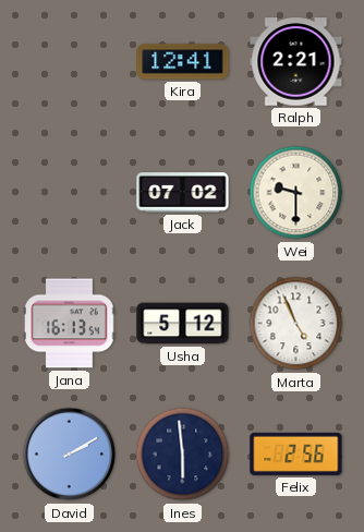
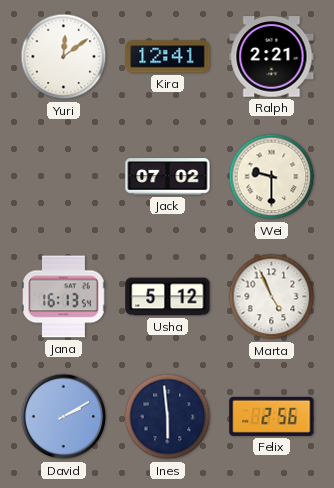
Yuri: none -> 12:09
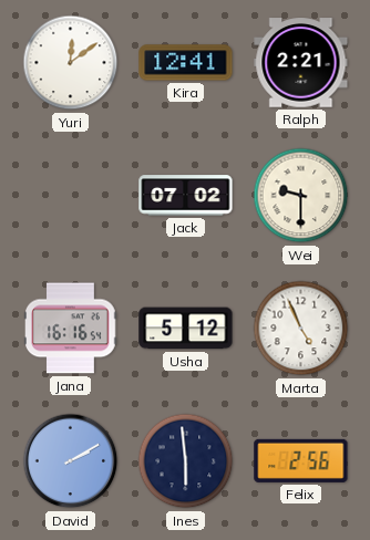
Jana: 16:13 -> 16:16
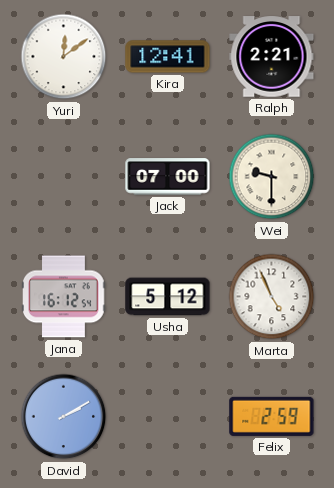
Jack: 07:02 -> 07:00
Jana: 16:16 -> 16:12
Ines: 5:59 -> none
Felix: 2:56 -> 2:59
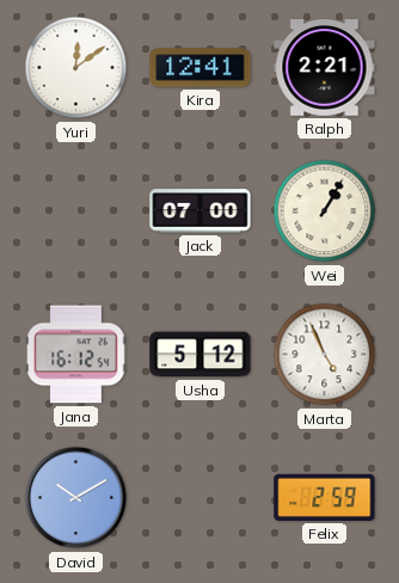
Wei: 9:30 -> 1:05
David: 2:10 -> 10:10
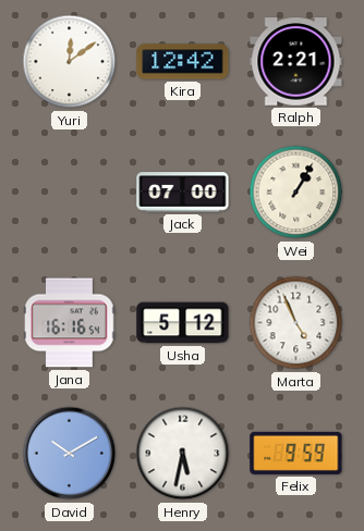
Kira: 12:41 -> 12:42
Jana: 16:12 -> 16:16
Henry: none -> 5:32
Felix: 2:59 -> 9:59
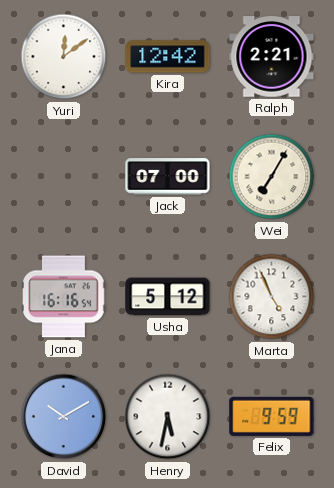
Wei: 1:05 -> 7:05
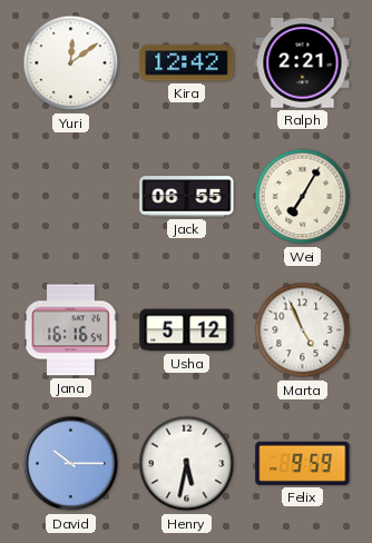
Jack: 07:00 -> 06:55
David: 10:10 -> 10:15
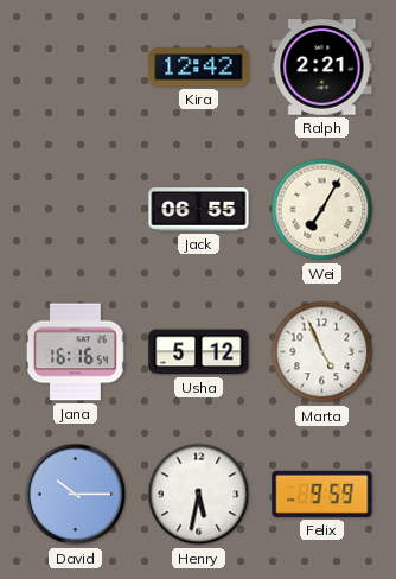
Yuri: 12:09 -> none
